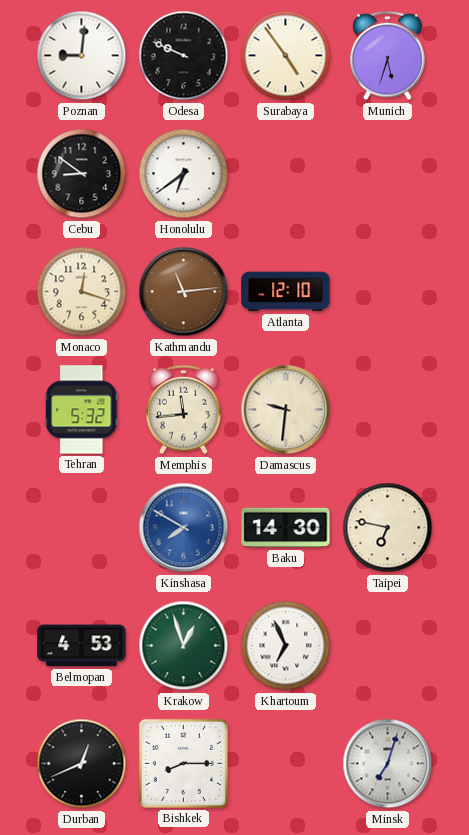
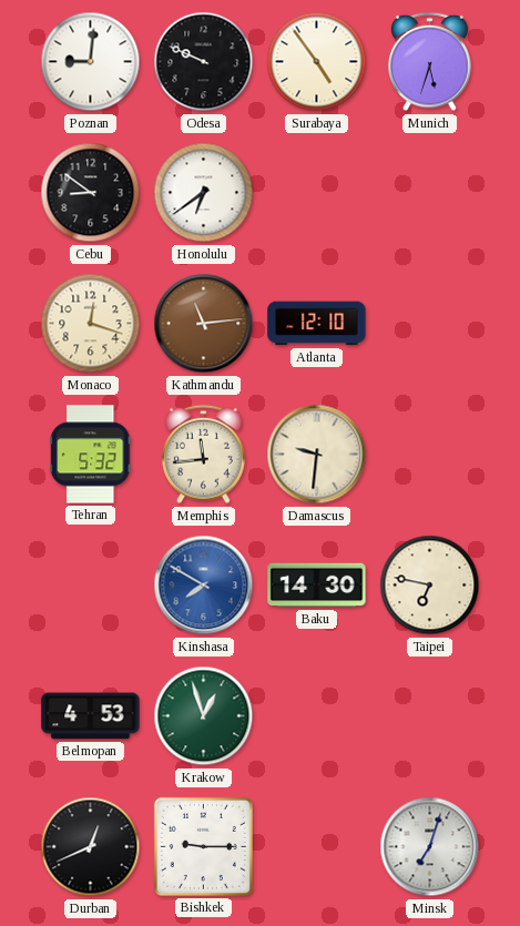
Khartoum: 6:56 -> none
Bishkek: 8:15 -> 9:15
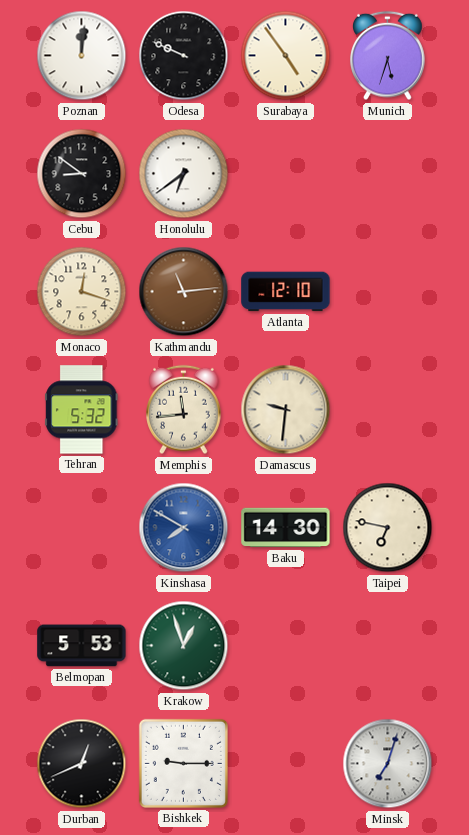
Poznan: 9:01 -> 12:01
Belmopan: 4:53 -> 5:53
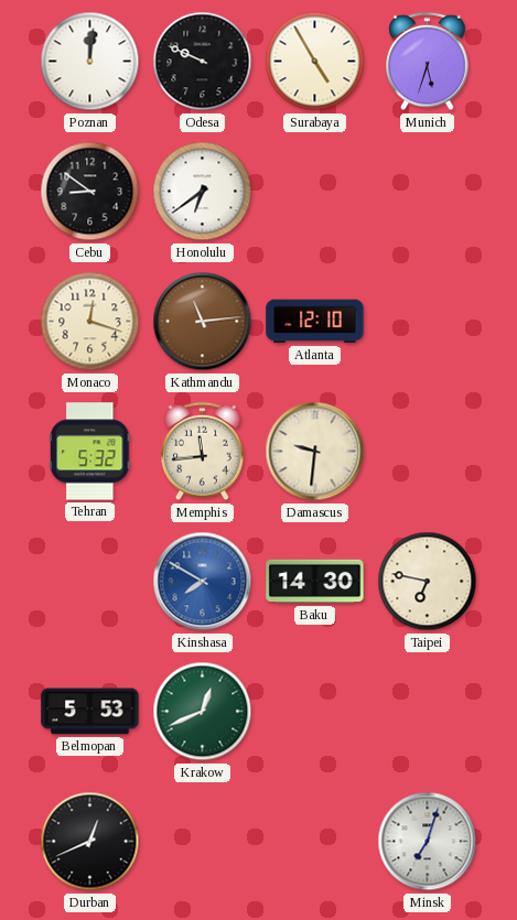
Surabaya: 4:54 -> 4:55
Krakow: 12:57 -> 12:41
Bishkek: 9:15 -> none
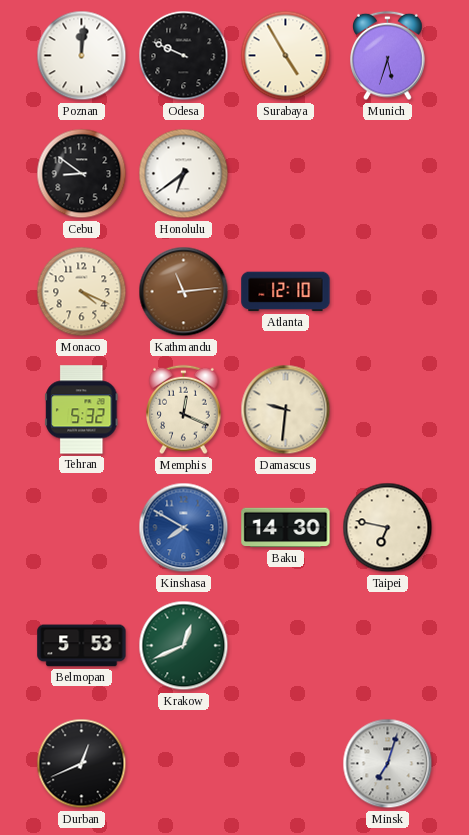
Monaco: 12:18 -> 4:19
Memphis: 11:44 -> 12:19
